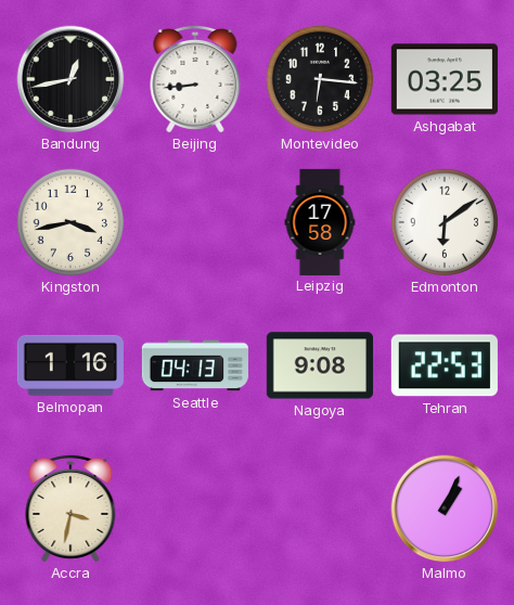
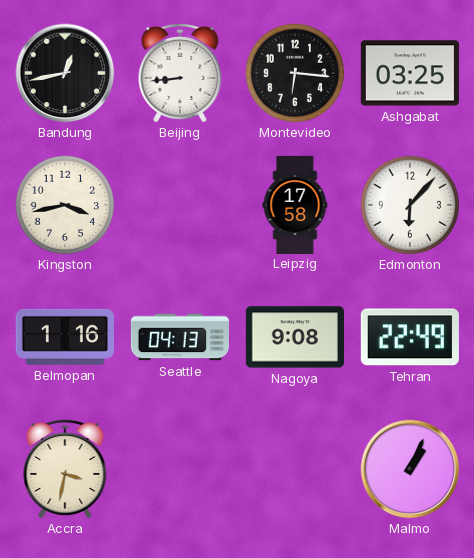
Edmonton: 6:09 -> 6:07
Tehran: 22:53 -> 22:49
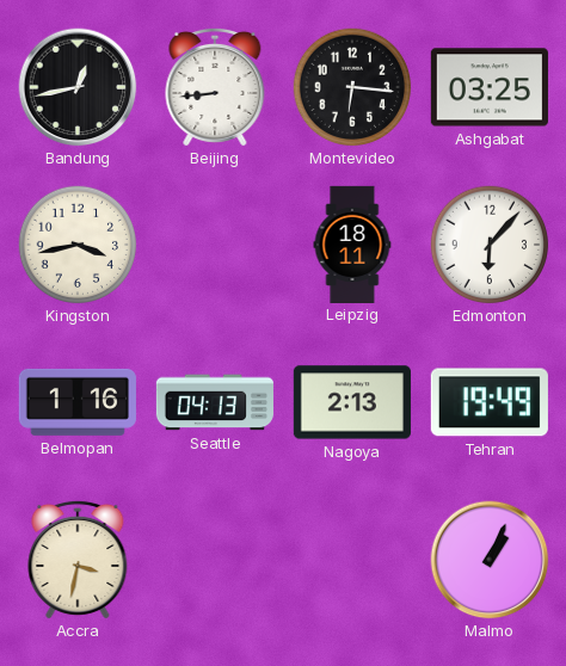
Leipzig: 17:58 -> 18:11
Nagoya: 9:08 -> 2:13
Tehran: 22:49 -> 19:49
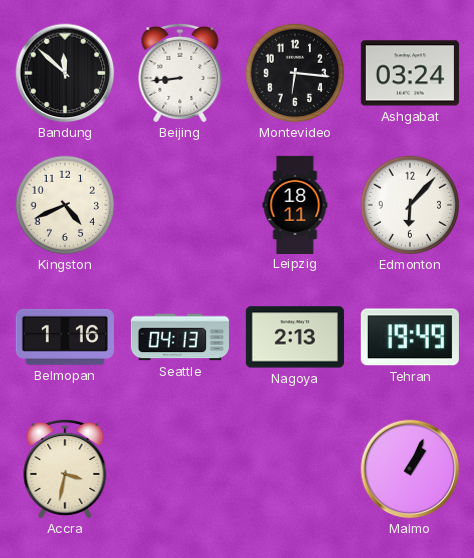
Bandung: 12:43 -> 11:52
Ashgabat: 03:25 -> 03:24
Kingston: 3:43 -> 4:41
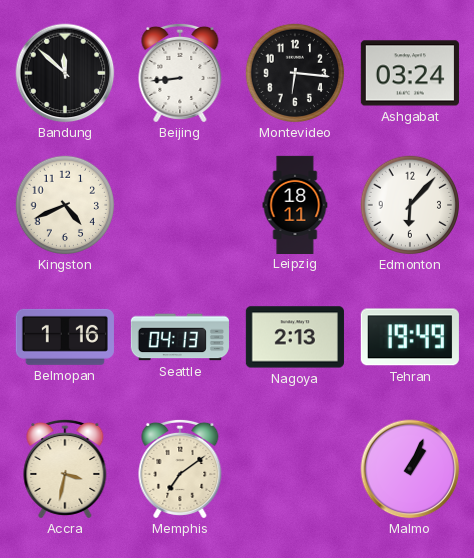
Memphis: none -> 7:09
